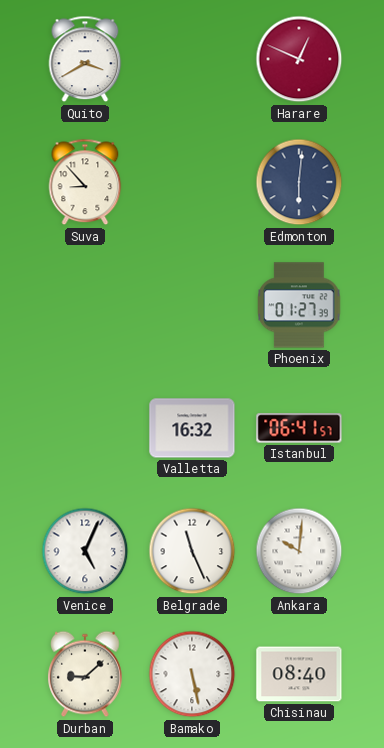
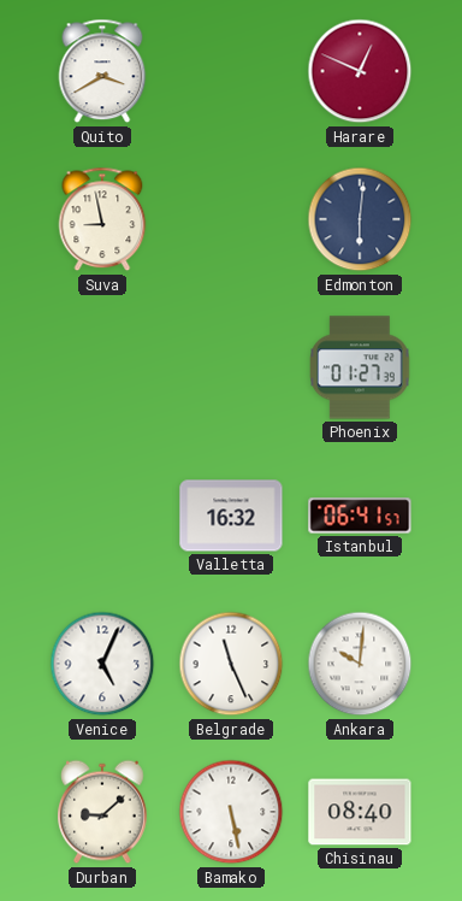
Suva: 8:53 -> 8:58
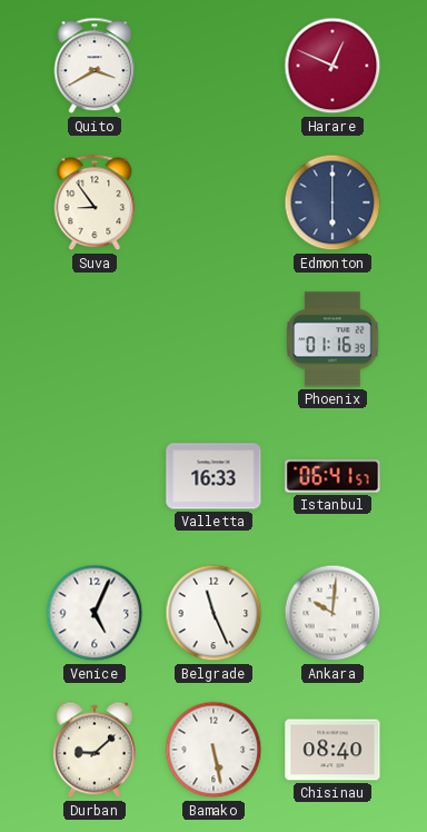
Suva: 8:58 -> 8:54
Edmonton: 6:01 -> 6:00
Phoenix: 01:27 -> 01:16
Valletta: 16:32 -> 16:33
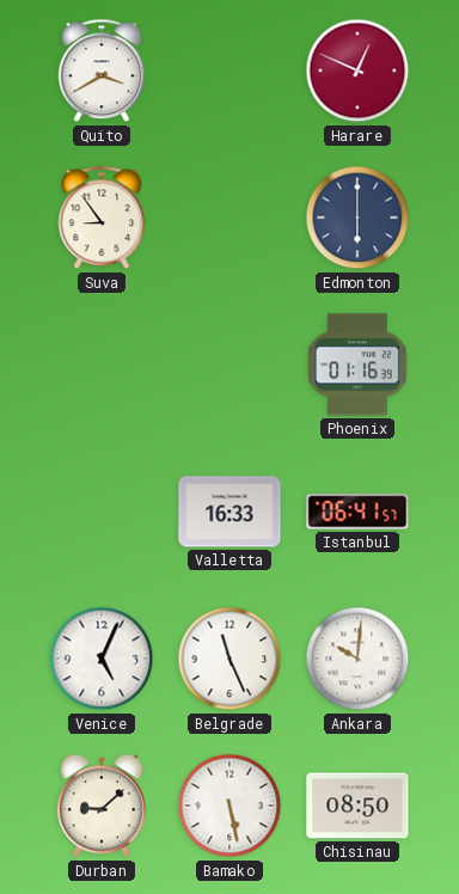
Chisinau: 08:40 -> 08:50
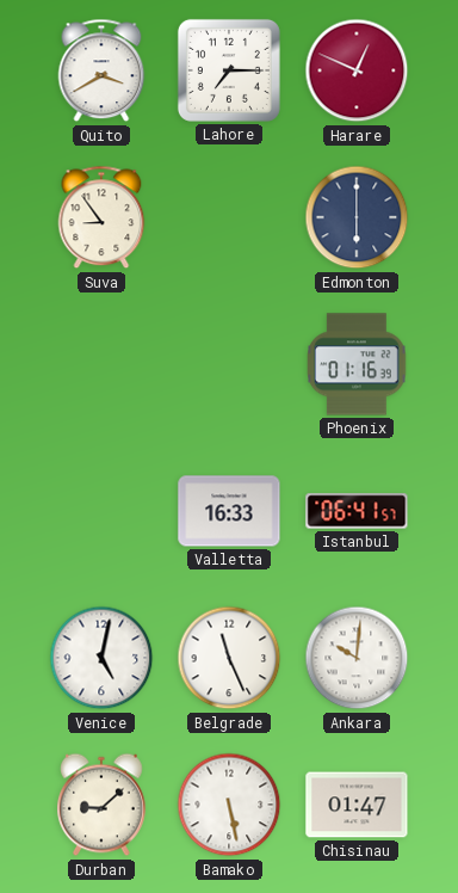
Lahore: none -> 7:15
Venice: 5:04 -> 5:02
Chisinau: 08:50 -> 01:47
